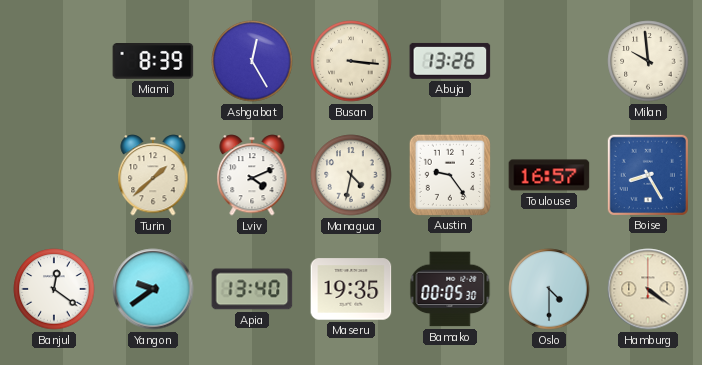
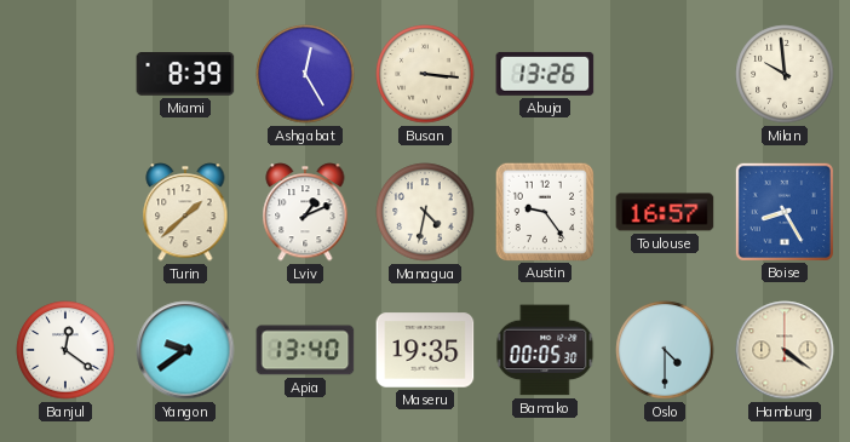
Lviv: 4:11 -> 1:11
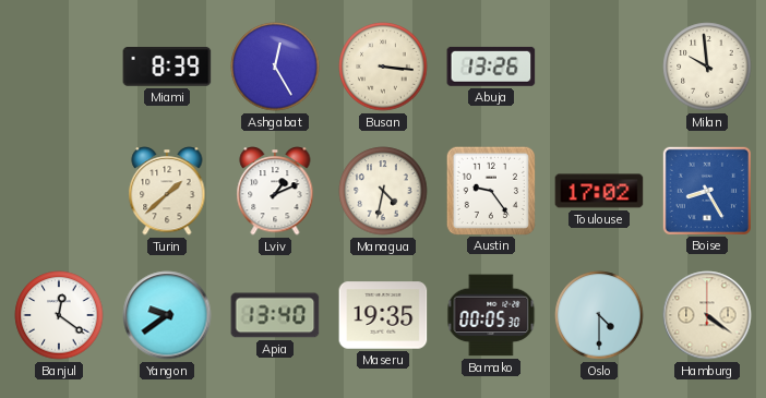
Toulouse: 16:57 -> 17:02
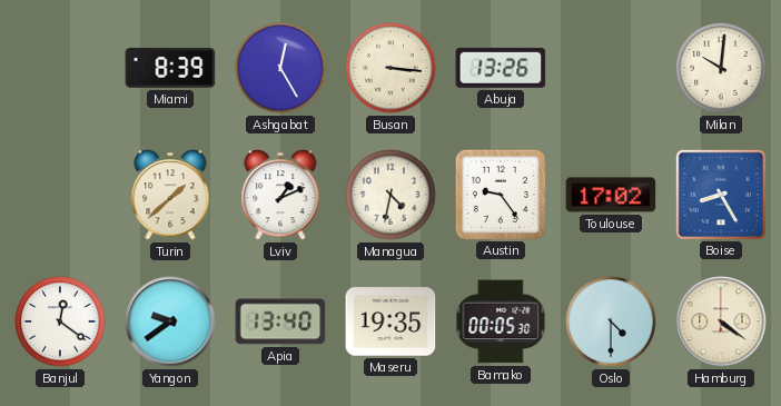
Milan: 9:59 -> 10:01
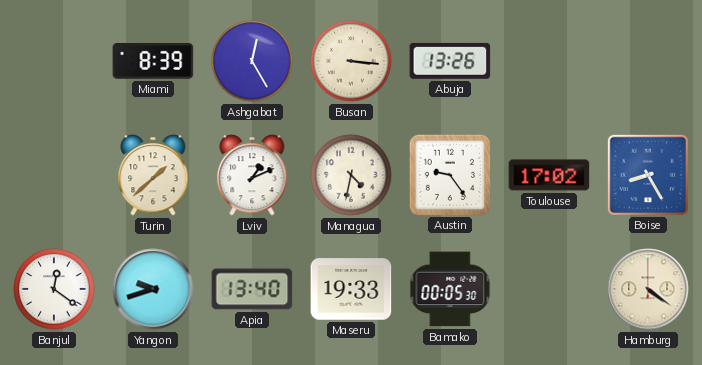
Milan: 10:01 -> none
Yangon: 9:39 -> 9:42
Maseru: 19:35 -> 19:33
Oslo: 4:30 -> none
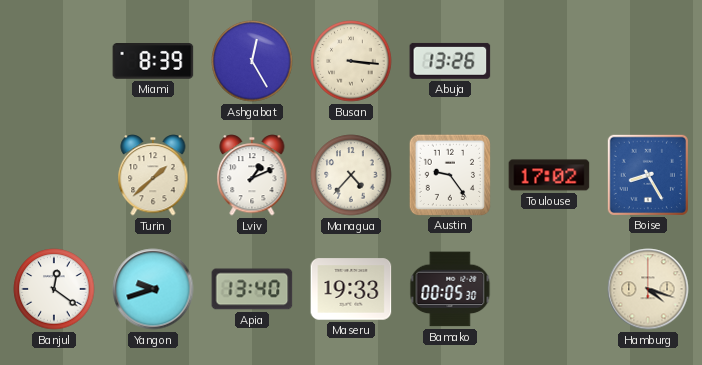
Managua: 4:32 -> 4:37
Hamburg: 4:21 -> 4:18
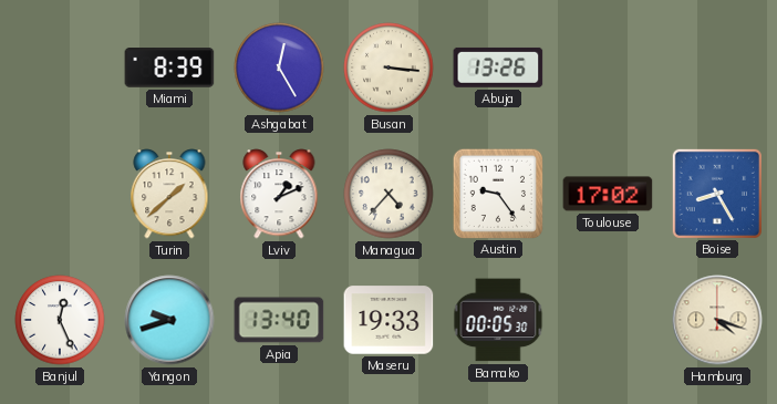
Banjul: 12:21 -> 12:26
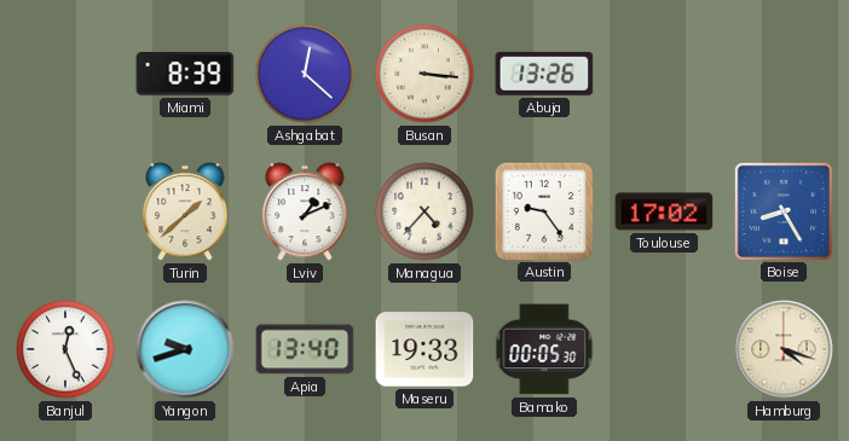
Ashgabat: 12:25 -> 12:22
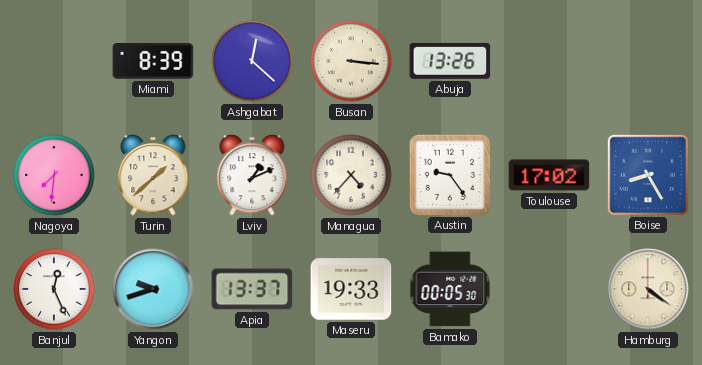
Nagoya: none -> 7:31
Apia: 13:40 -> 13:37
Hamburg: 4:18 -> 4:21
